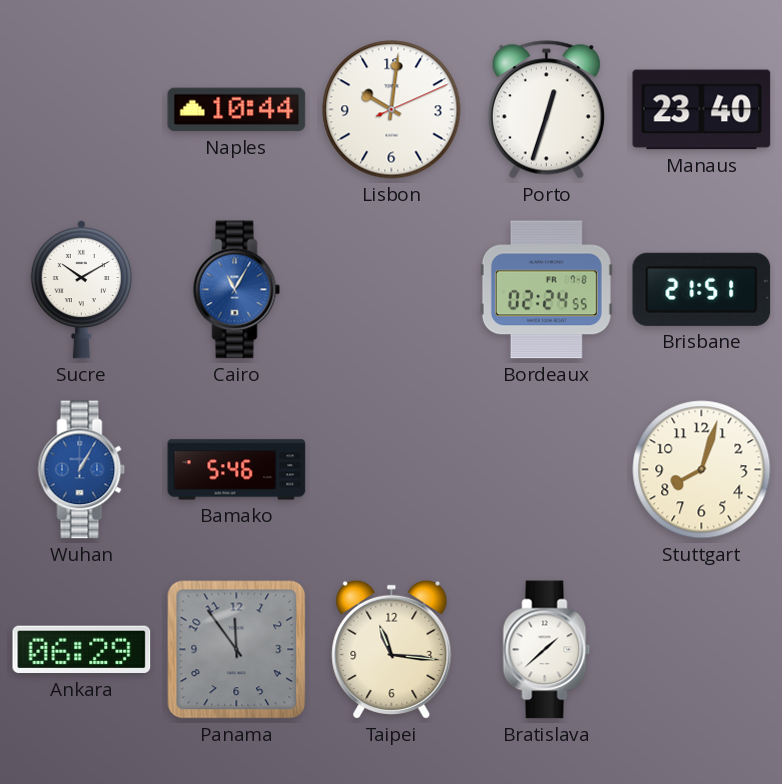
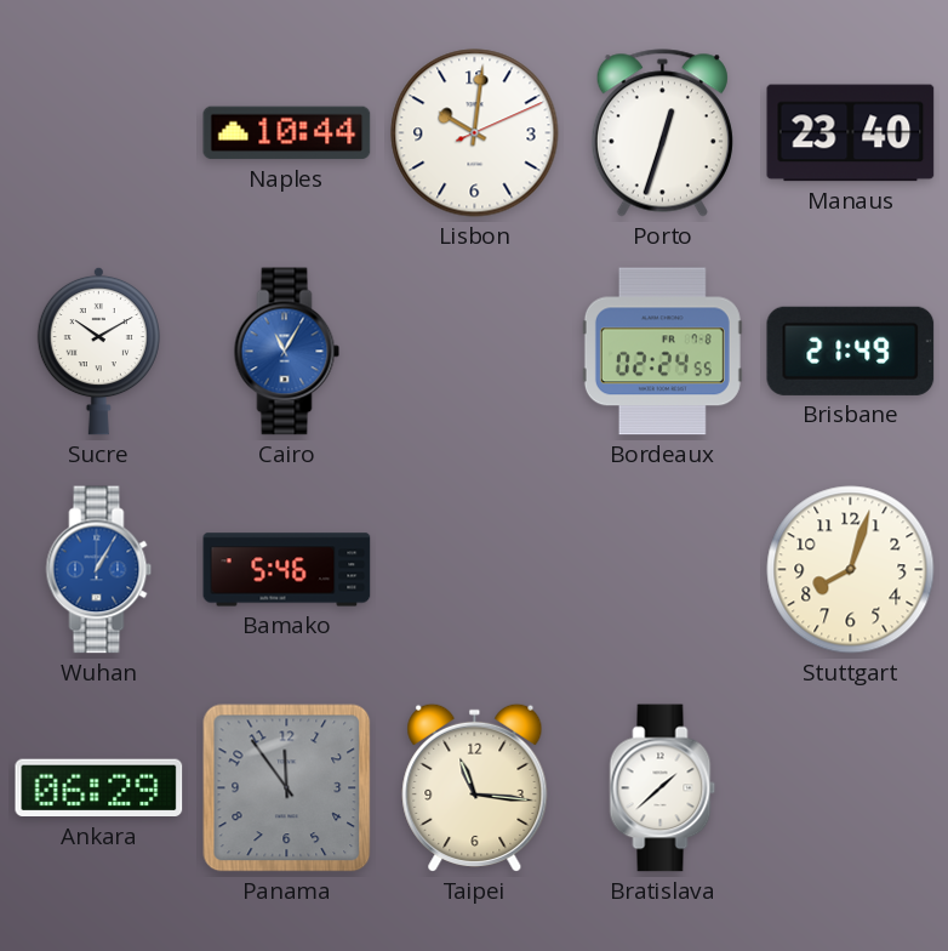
Brisbane: 21:51 -> 21:49
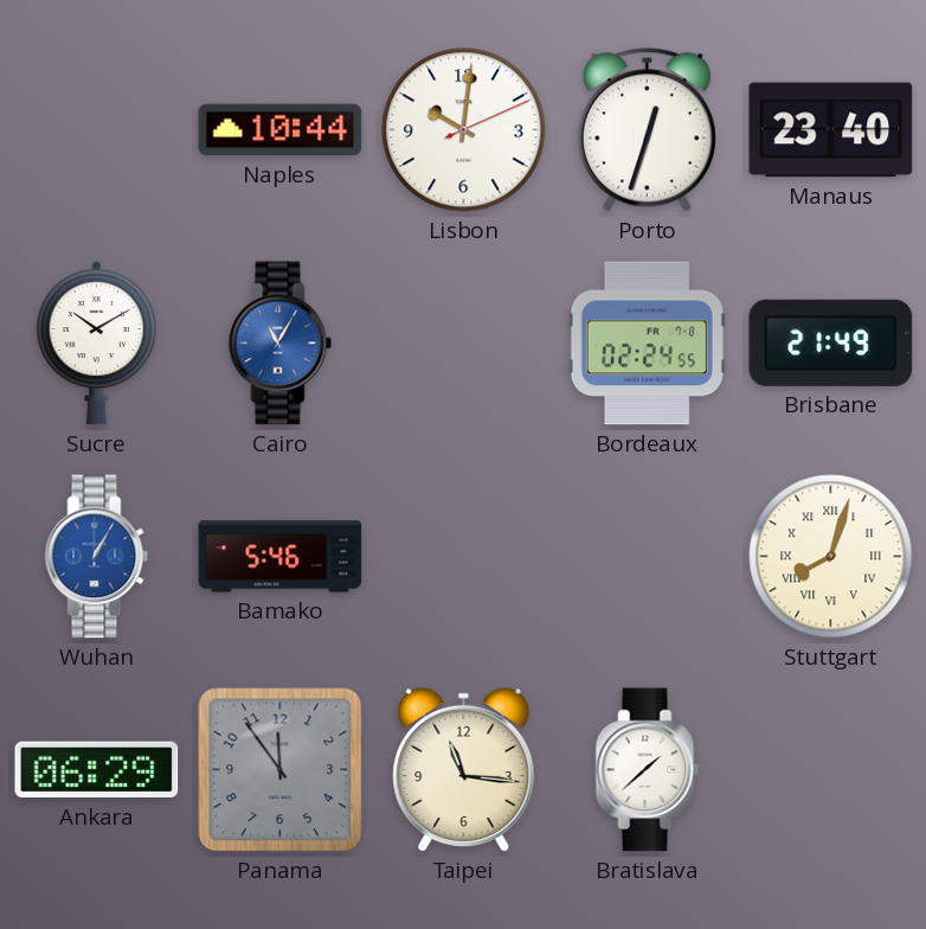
Stuttgart numerals: Arabic -> Roman
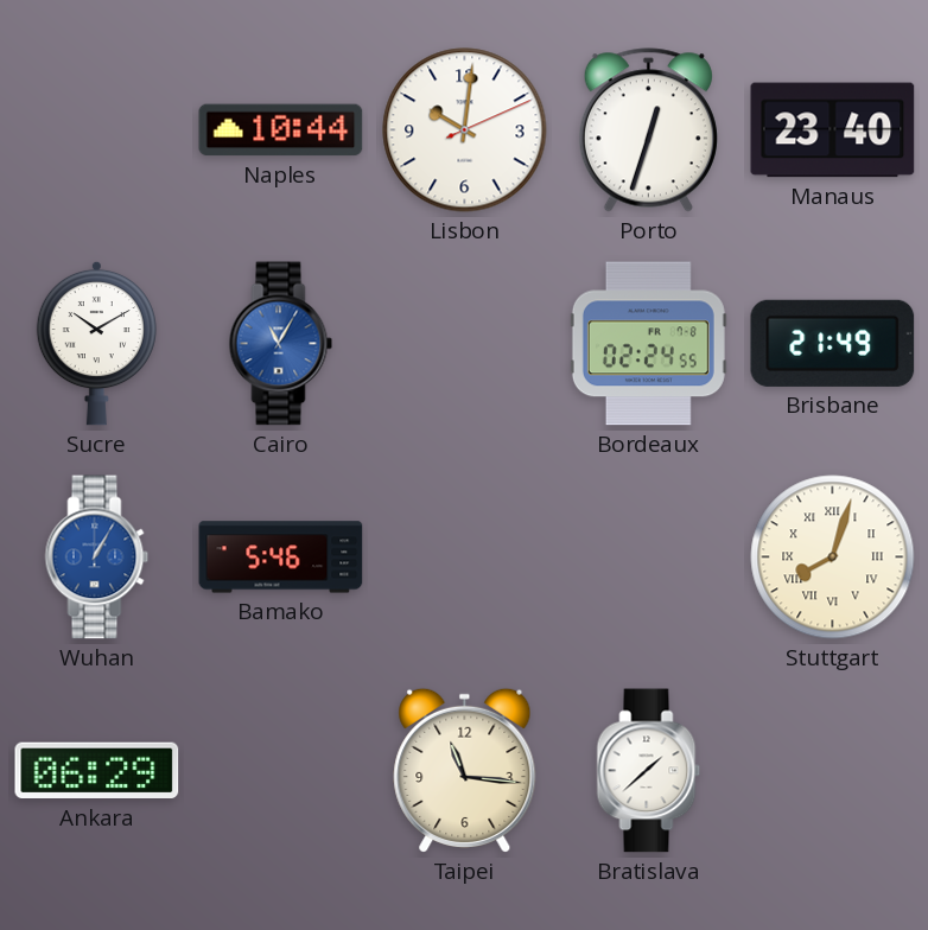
Panama: 11:54 -> none
